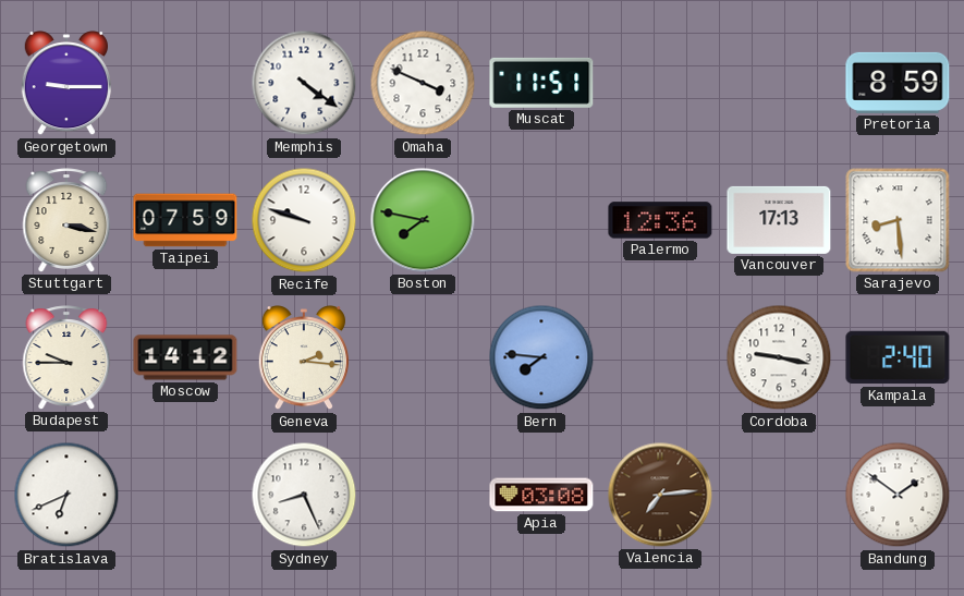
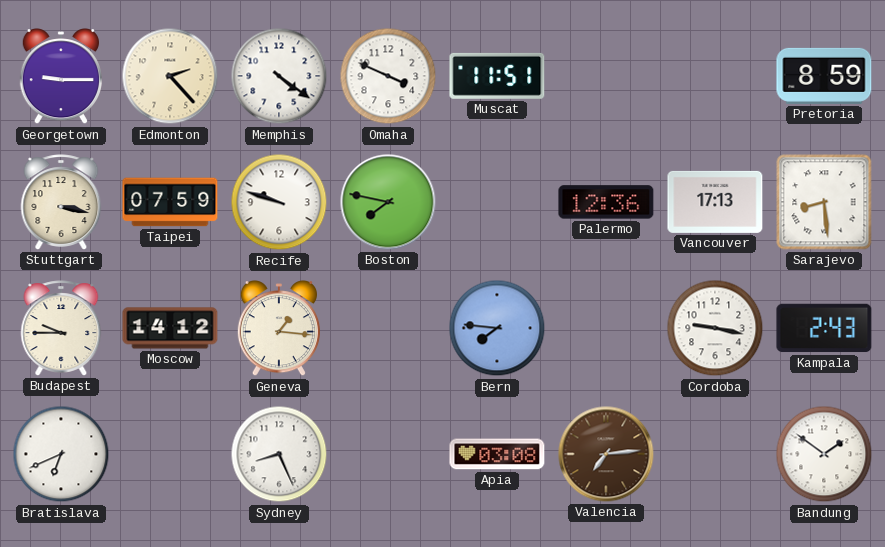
Edmonton: none -> 2:23
Geneva: 2:16 -> 1:16
Kampala: 2:40 -> 2:43
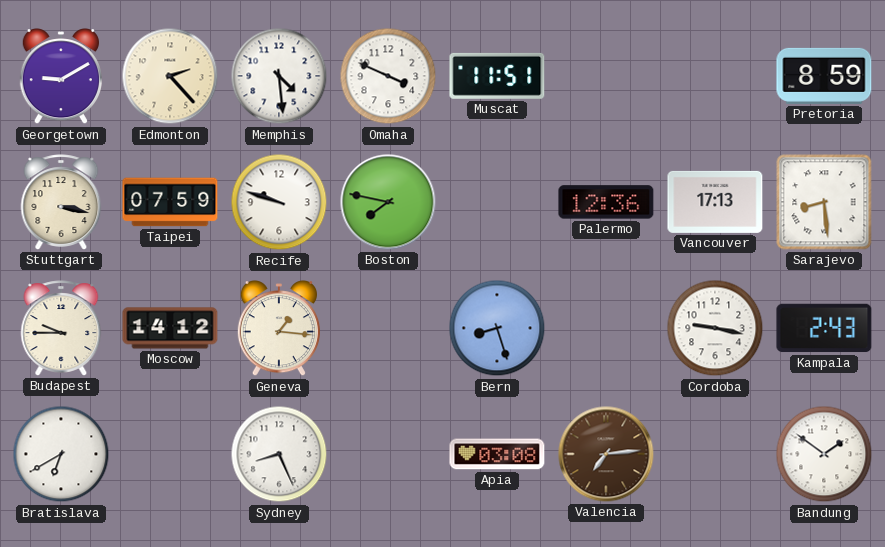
Georgetown: 9:15 -> 9:10
Memphis: 4:21 -> 4:29
Bern: 7:46 -> 8:27
Bratislava: 6:41 -> 6:40
